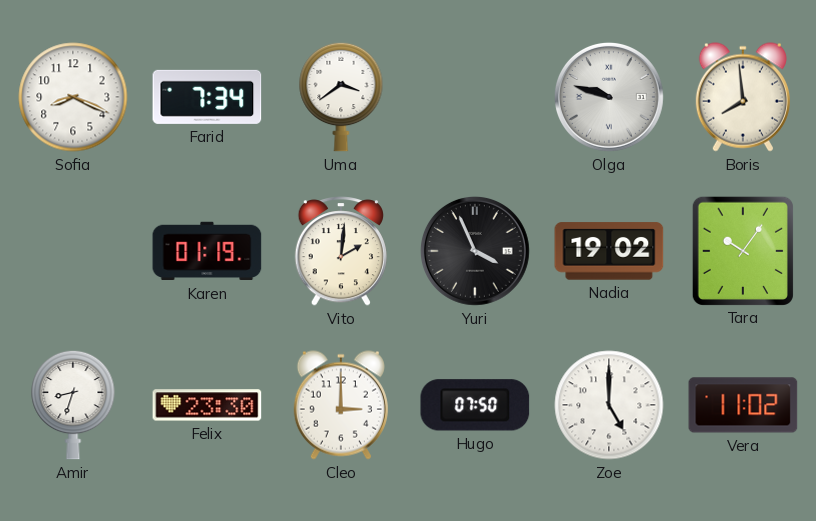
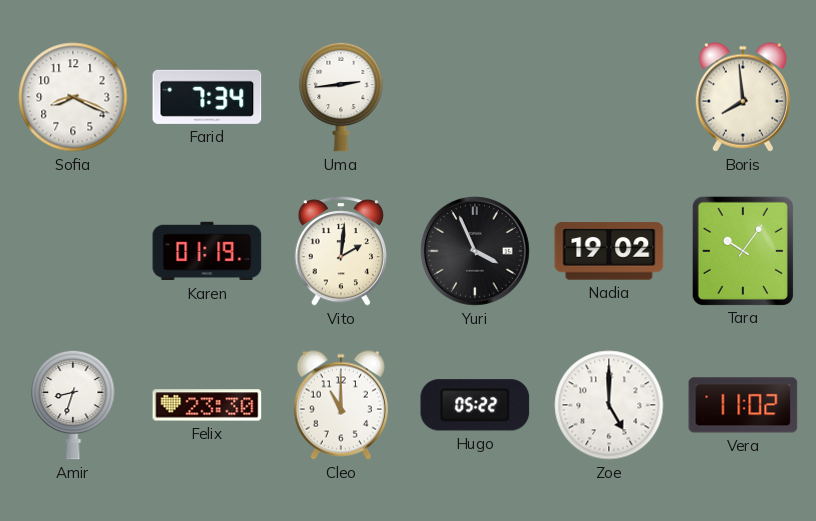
Uma: 3:39 -> 2:44
Olga: 9:48 -> none
Cleo: 3:00 -> 11:00
Hugo: 07:50 -> 05:22
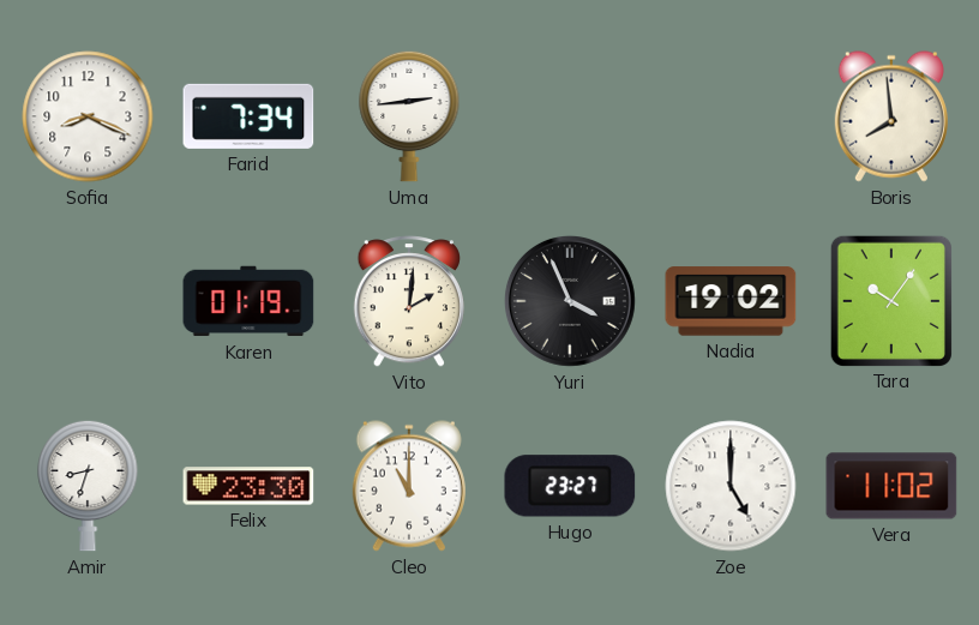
Hugo: 05:22 -> 23:27
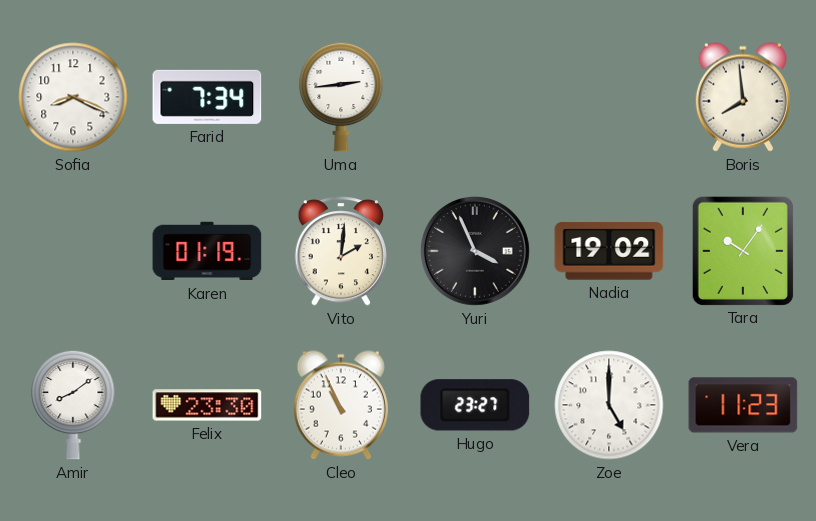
Amir: 8:33 -> 8:09
Cleo: 11:00 -> 10:56
Vera: 11:02 -> 11:23
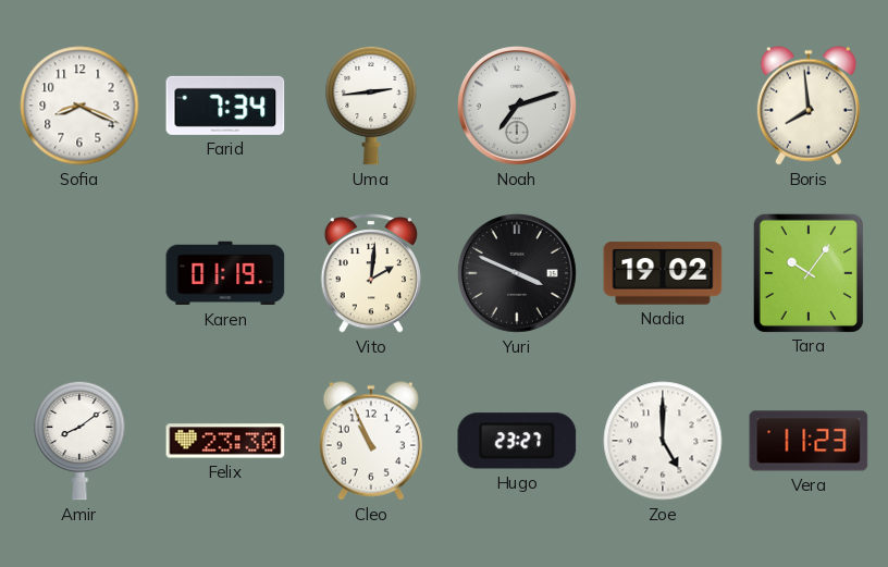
Noah: none -> 7:12
Yuri: 3:56 -> 3:49
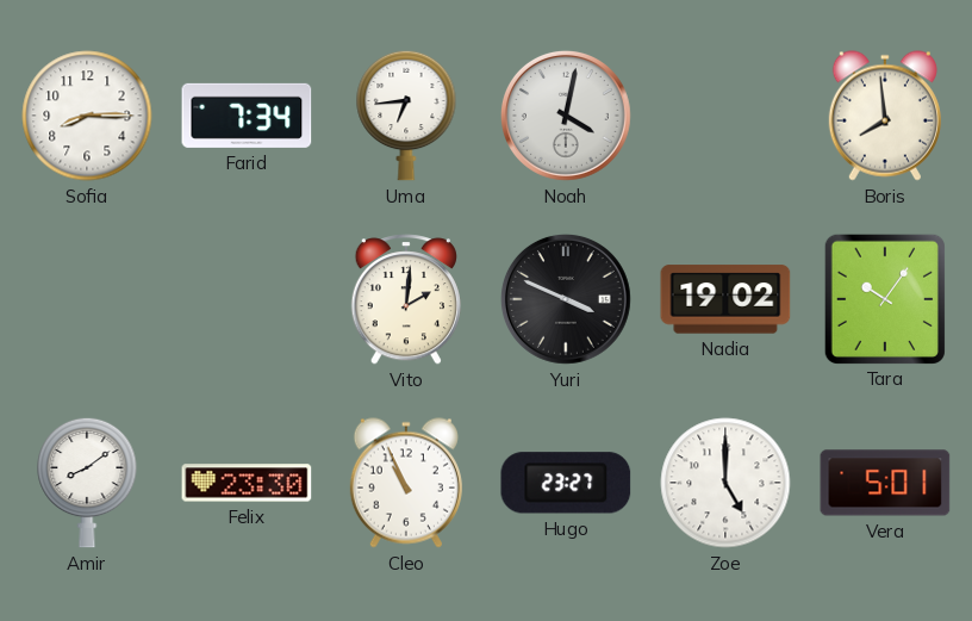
Sofia: 8:19 -> 8:15
Uma: 2:44 -> 6:44
Noah: 7:12 -> 4:02
Karen: 01:19 -> none
Vera: 11:23 -> 5:01
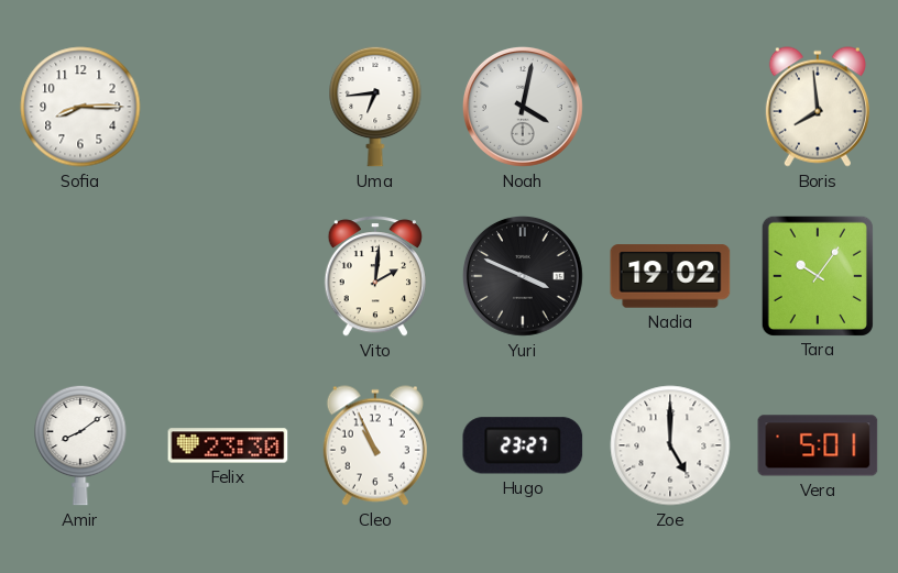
Farid: 7:34 -> none
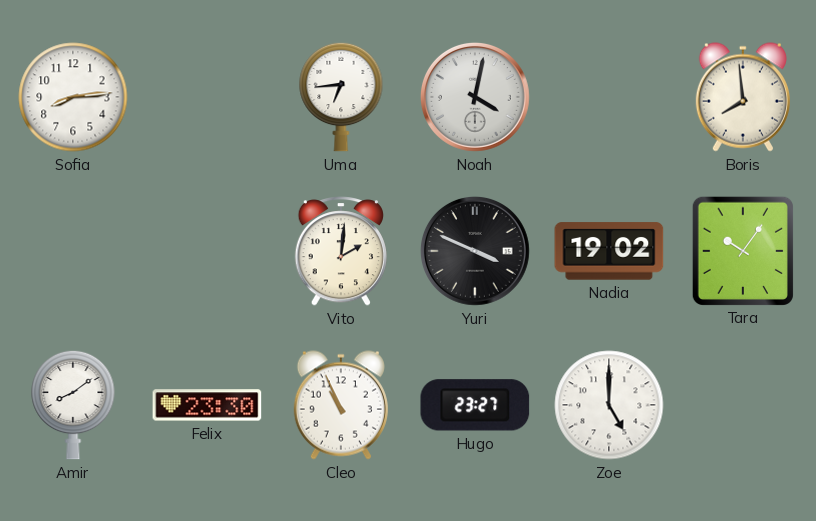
Sofia: 8:15 -> 8:14
Vera: 5:01 -> none
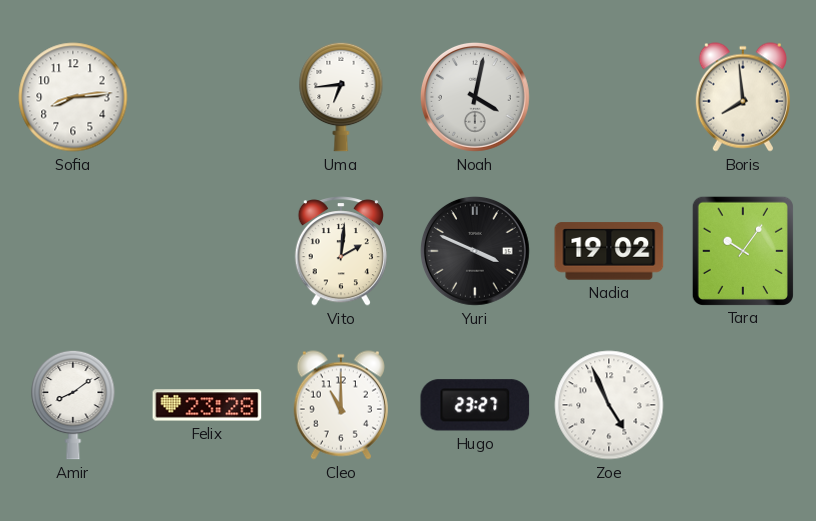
Felix: 23:30 -> 23:28
Cleo: 10:56 -> 11:00
Zoe: 5:00 -> 4:56
